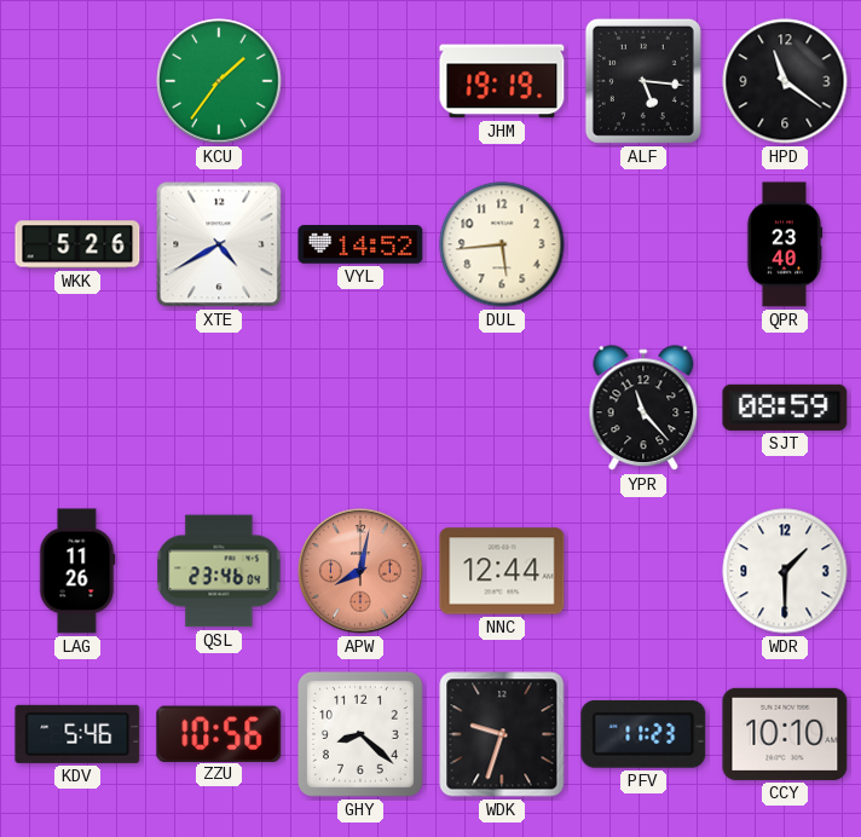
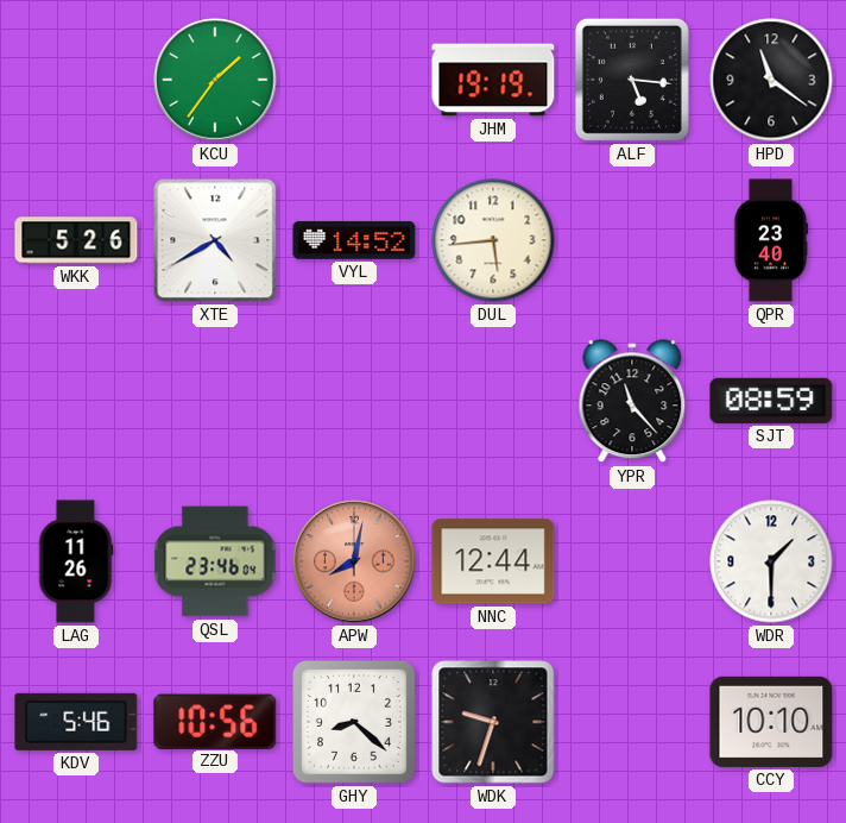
PFV: 11:23 -> none
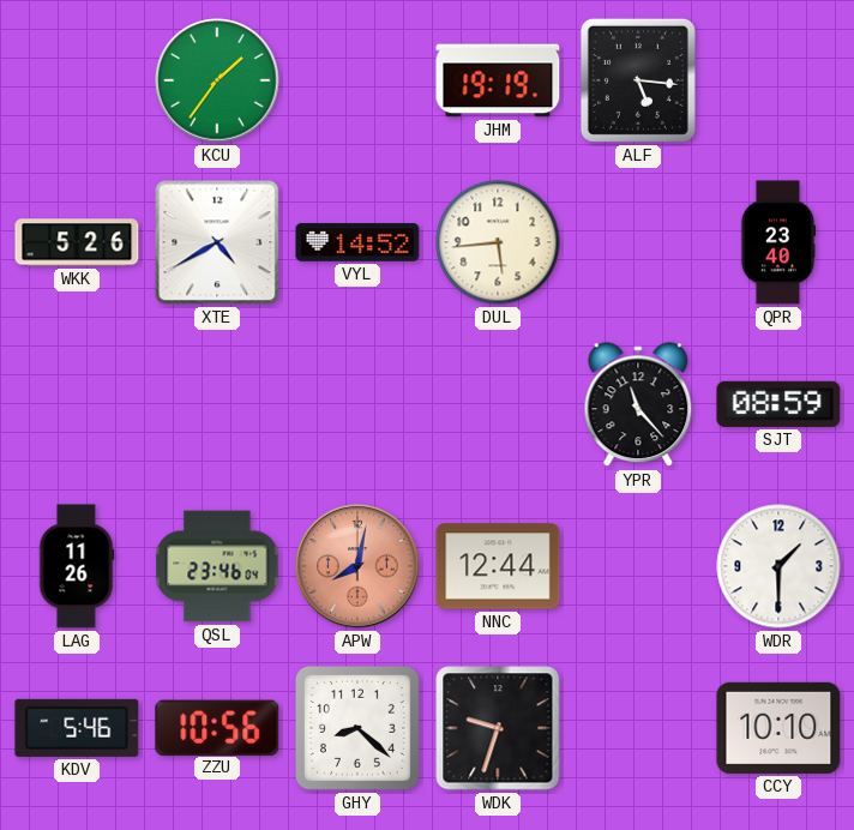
HPD: 11:21 -> none
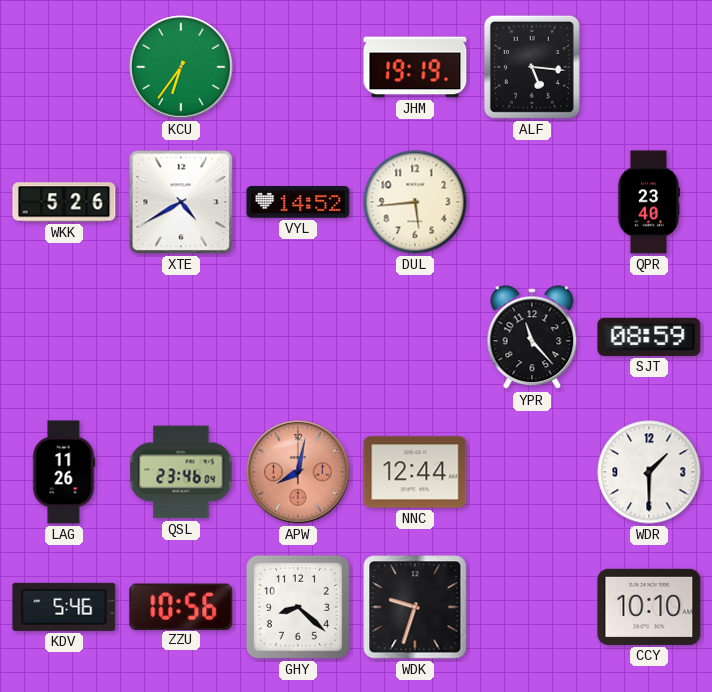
KCU: 1:36 -> 6:36
